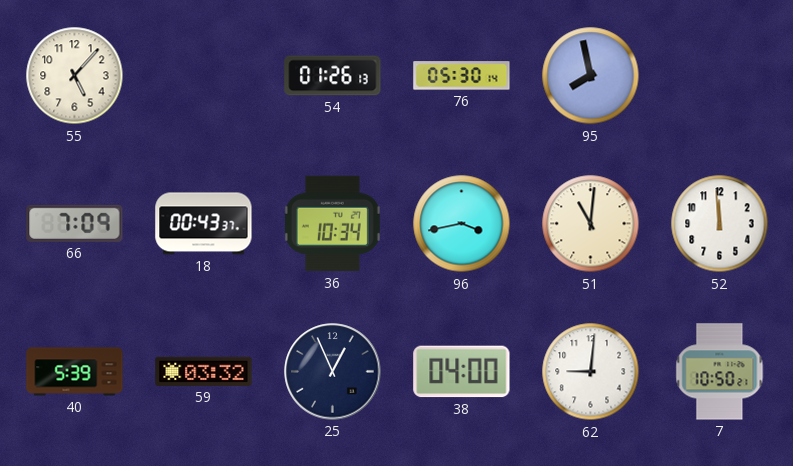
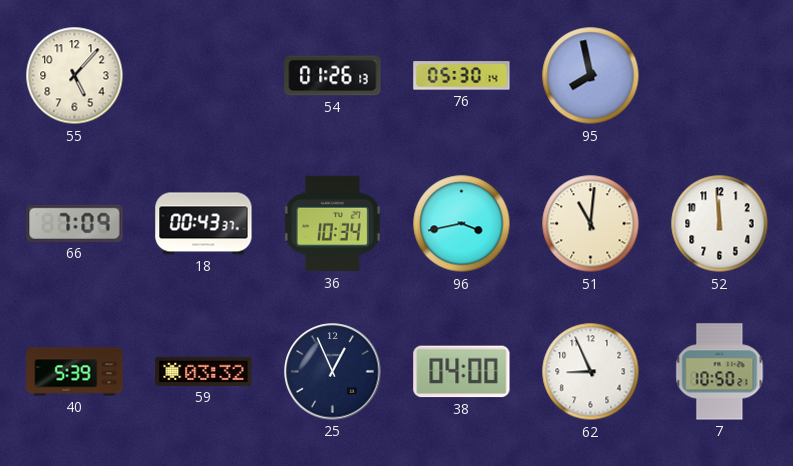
62: 9:01 -> 8:56
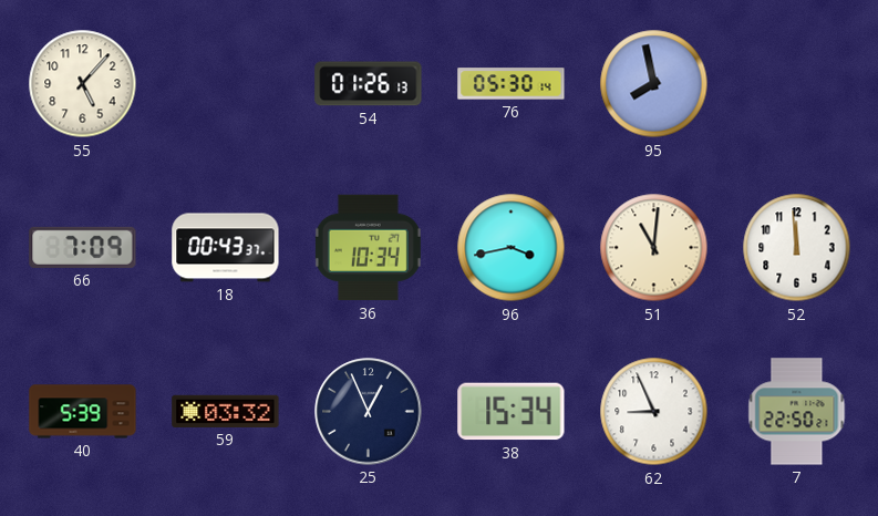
38: 04:00 -> 15:34
7: 10:50 -> 22:50
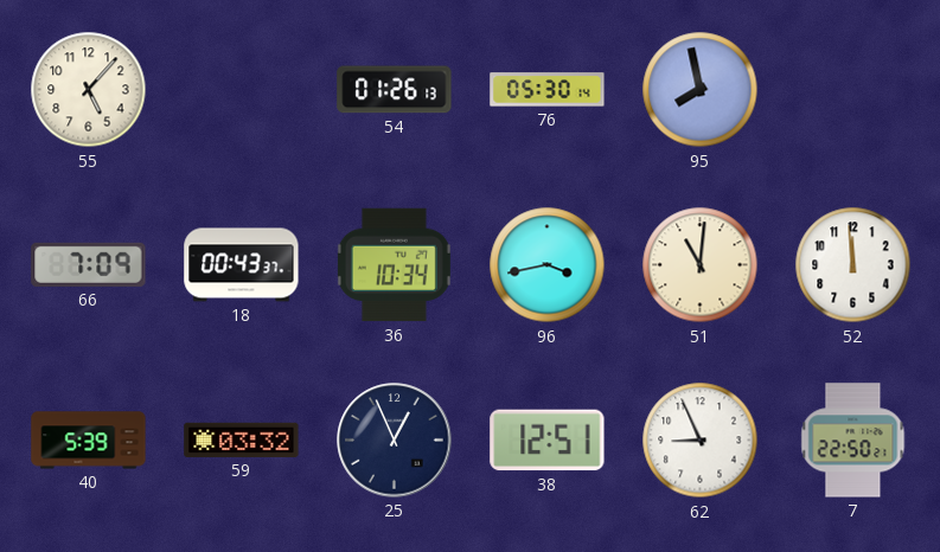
38: 15:34 -> 12:51
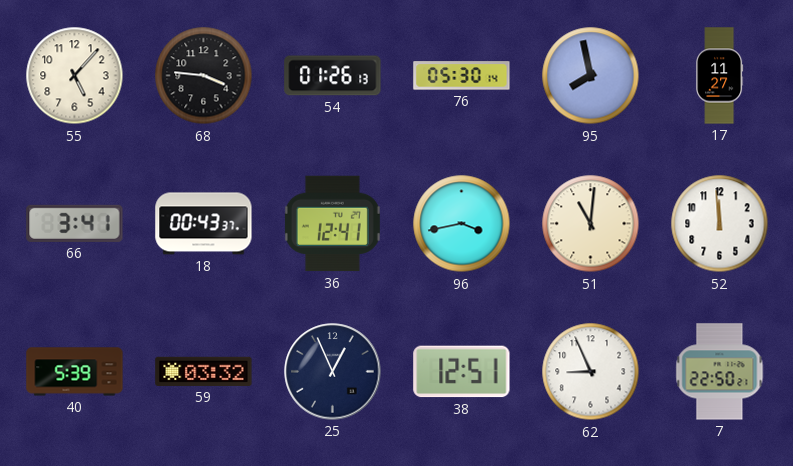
68: none -> 3:46
17: none -> 11:27
66: 7:09 -> 3:41
36: 10:34 -> 12:41
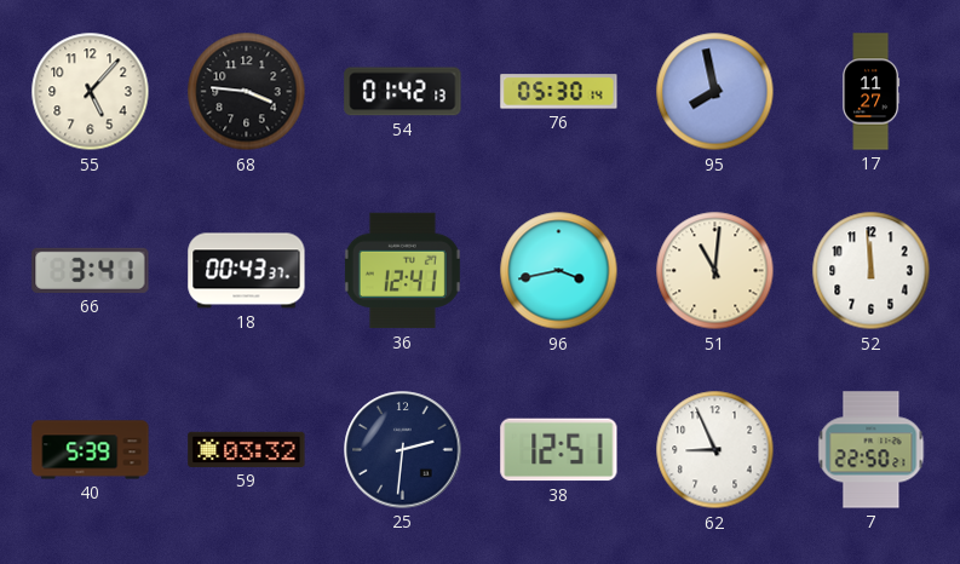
54: 01:26 -> 01:42
25: 12:56 -> 2:31
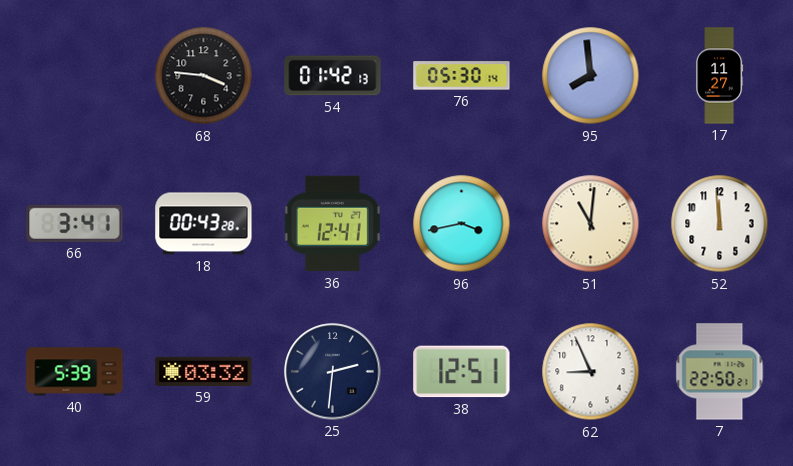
55: 5:07 -> none
95: 7:58 -> 7:59
18: 00:43:37 -> 00:43:28
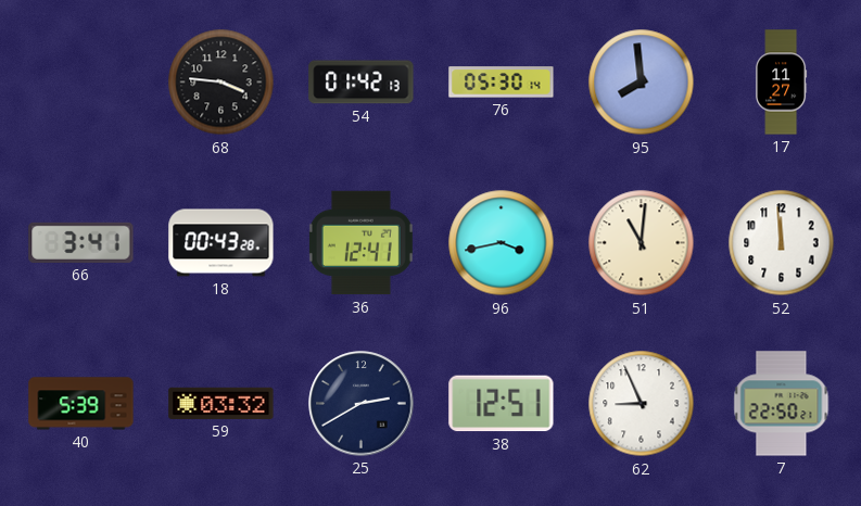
25: 2:31 -> 2:40
